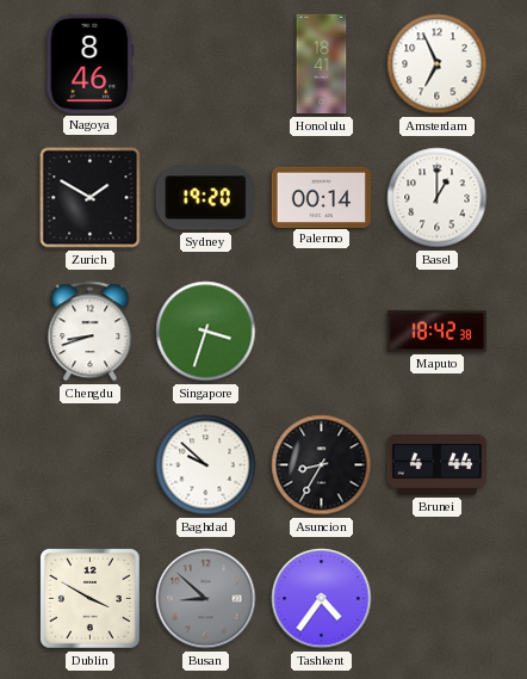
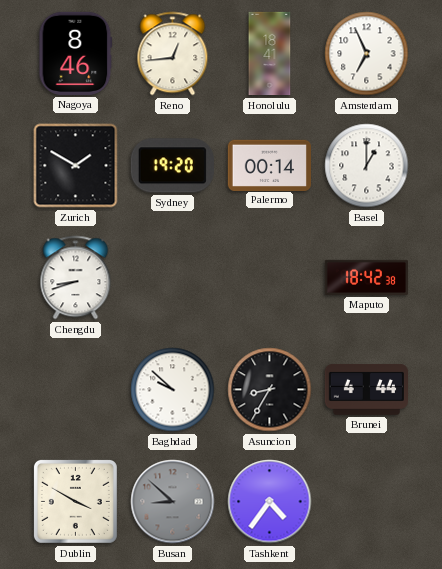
Reno: none -> 12:44
Singapore: 3:33 -> none
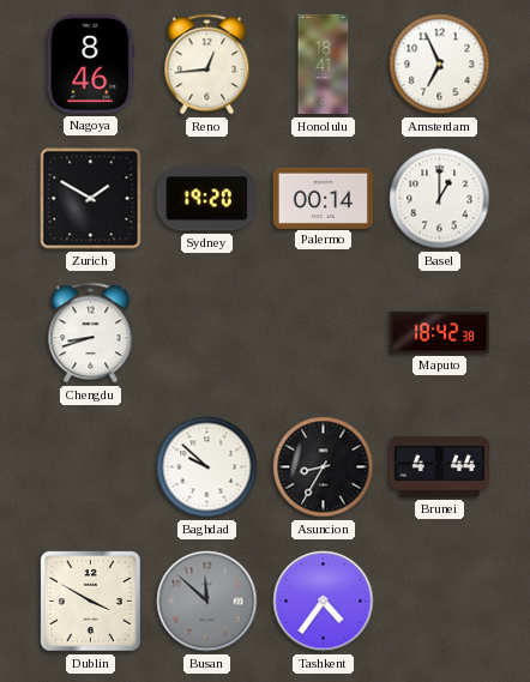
Busan: 8:52 -> 11:52
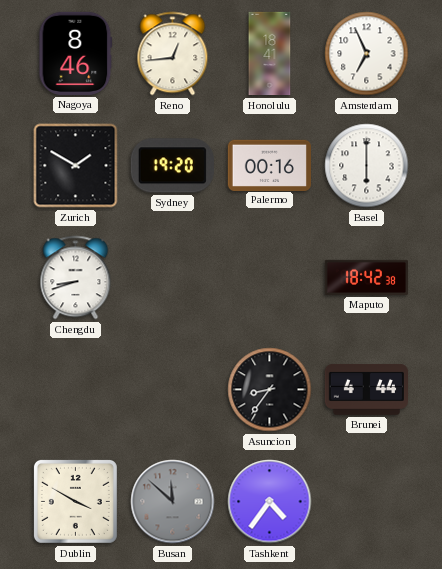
Palermo: 00:14 -> 00:16
Basel: 1:00 -> 6:00
Baghdad: 9:52 -> none
Asuncion: 8:35 -> 8:36
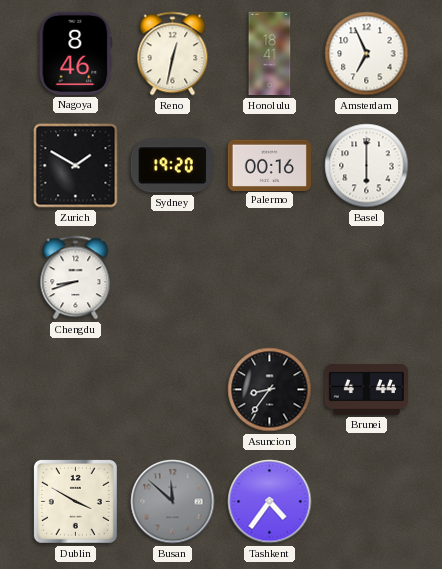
Reno: 12:44 -> 12:32
Maputo: 18:42 -> none
